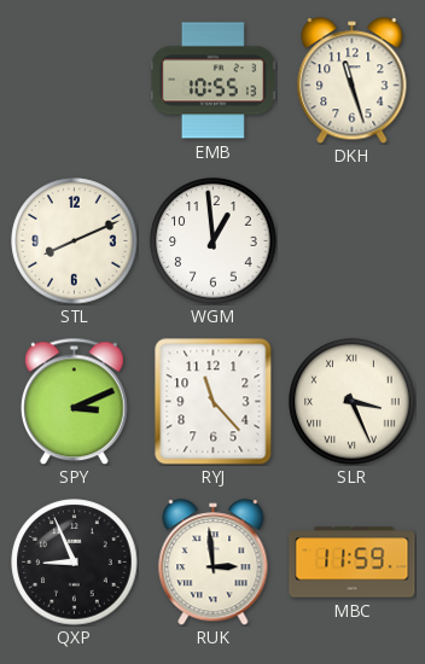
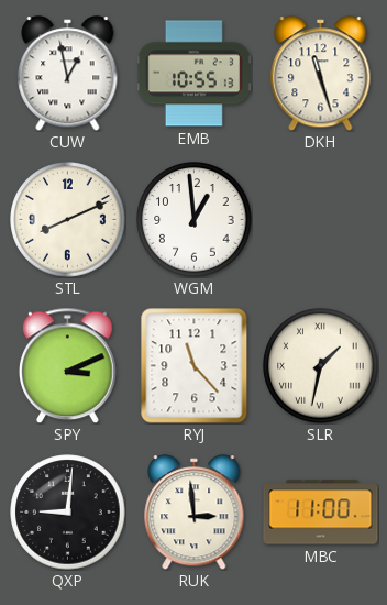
CUW: none -> 12:58
SLR: 3:26 -> 1:32
QXP: 8:56 -> 9:01
MBC: 11:59 -> 11:00
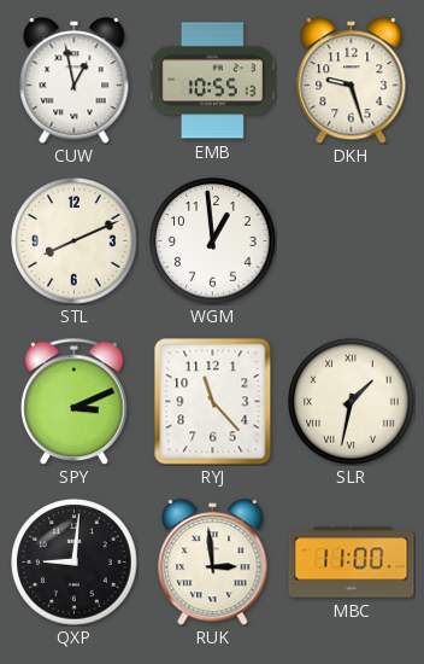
DKH: 11:27 -> 9:27
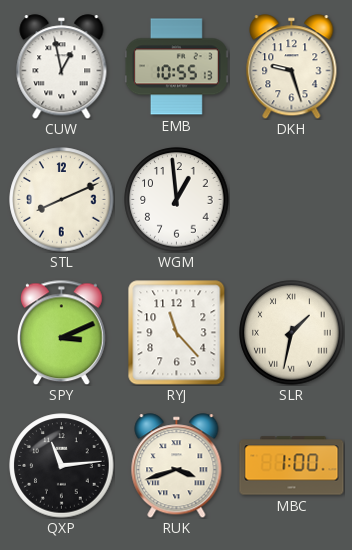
QXP: 9:01 -> 11:14
RUK: 2:59 -> 3:42
MBC: 11:00 -> 1:00
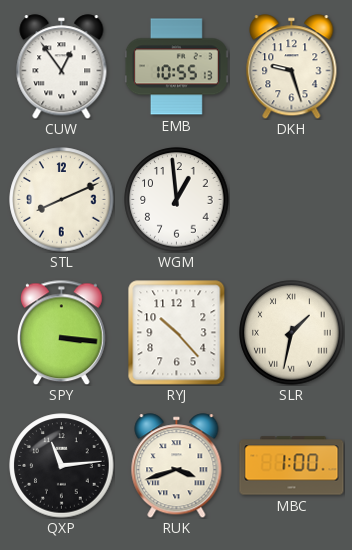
CUW: 12:58 -> 12:54
SPY: 3:11 -> 3:16
RYJ: 11:23 -> 10:23
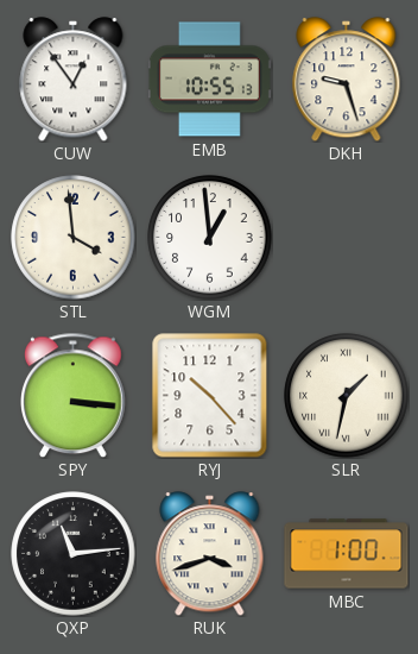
STL: 8:11 -> 3:59
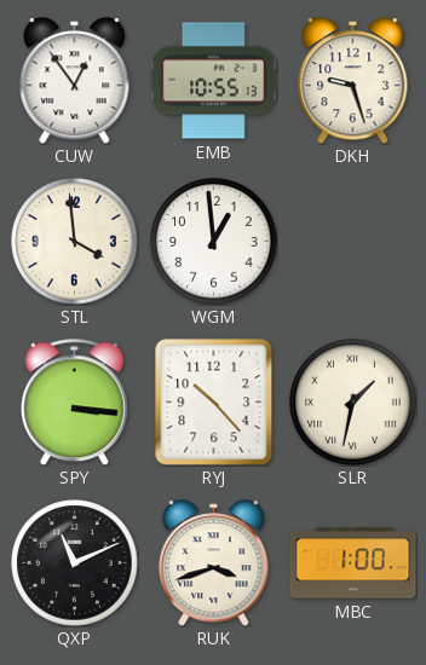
QXP: 11:14 -> 11:11
